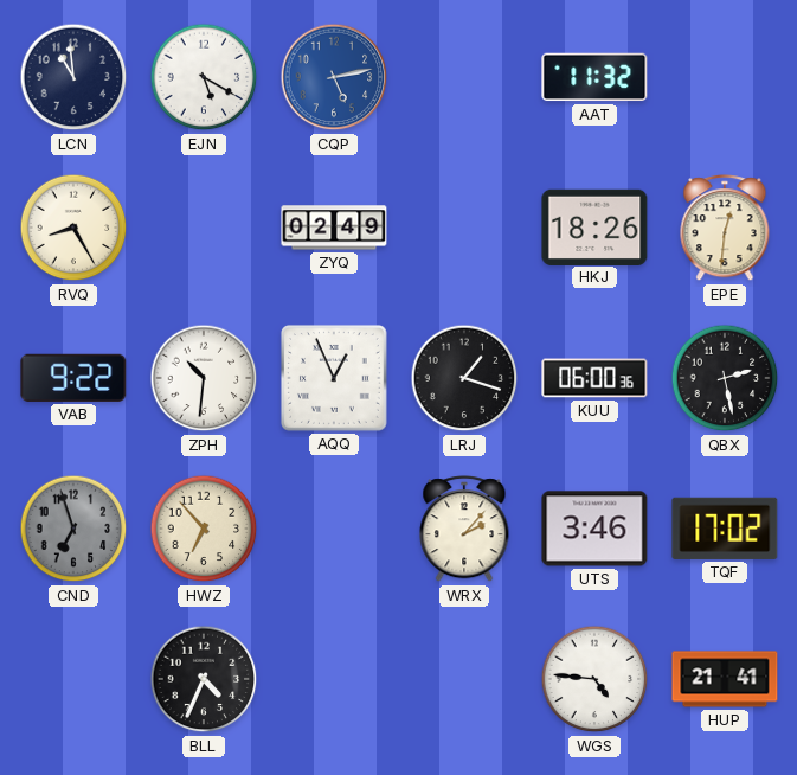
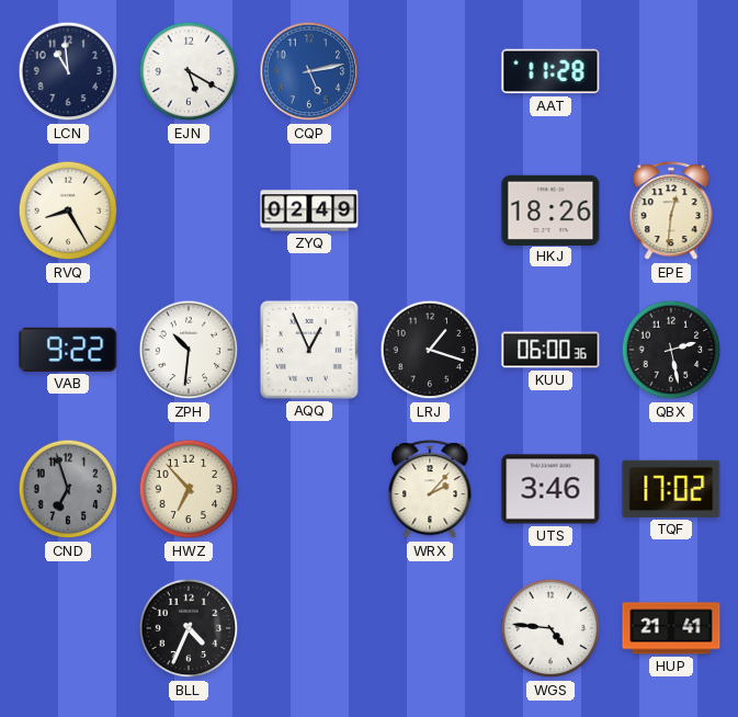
AAT: 11:32 -> 11:28
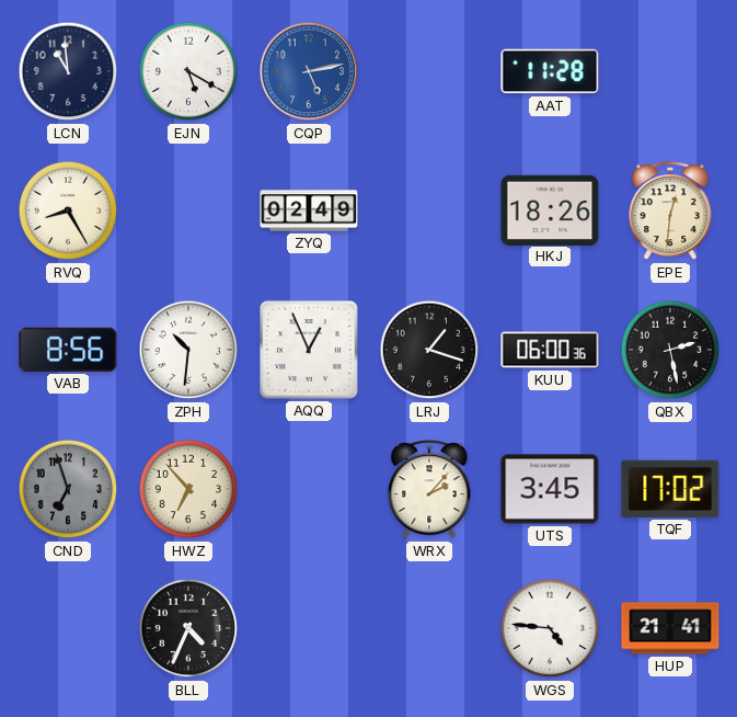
VAB: 9:22 -> 8:56
UTS: 3:46 -> 3:45
